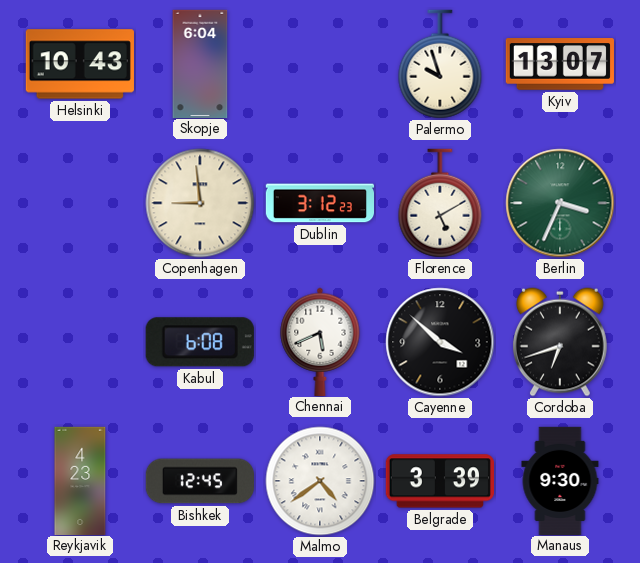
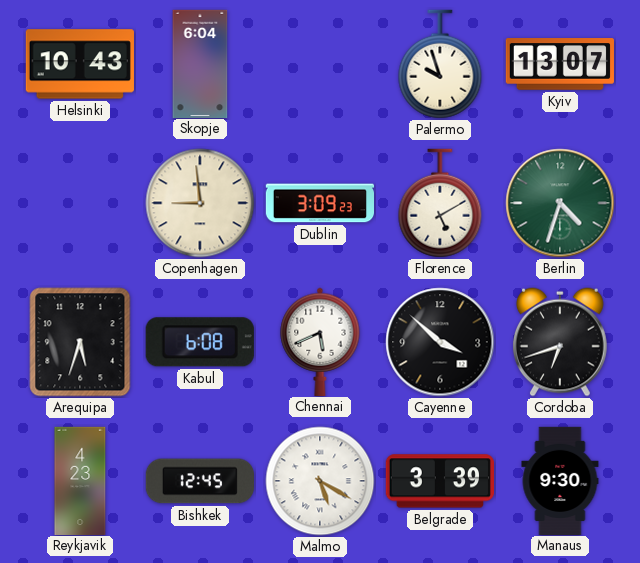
Dublin: 3:12 -> 3:09
Berlin: 3:34 -> 4:33
Arequipa: none -> 5:33
Malmo: 4:39 -> 5:20
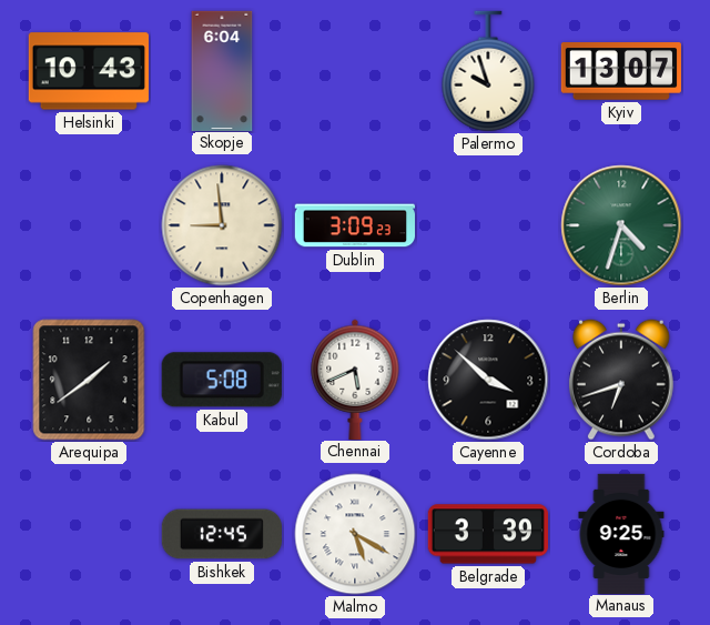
Florence: 5:10 -> none
Arequipa: 5:33 -> 1:39
Kabul: 6:08 -> 5:08
Reykjavik: 4:23 -> none
Manaus: 9:30 -> 9:25
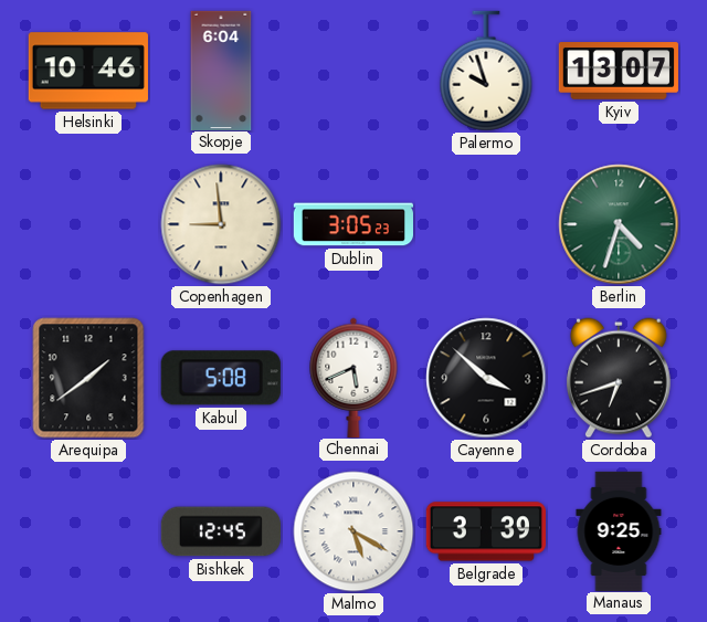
Helsinki: 10:43 -> 10:46
Dublin: 3:09 -> 3:05
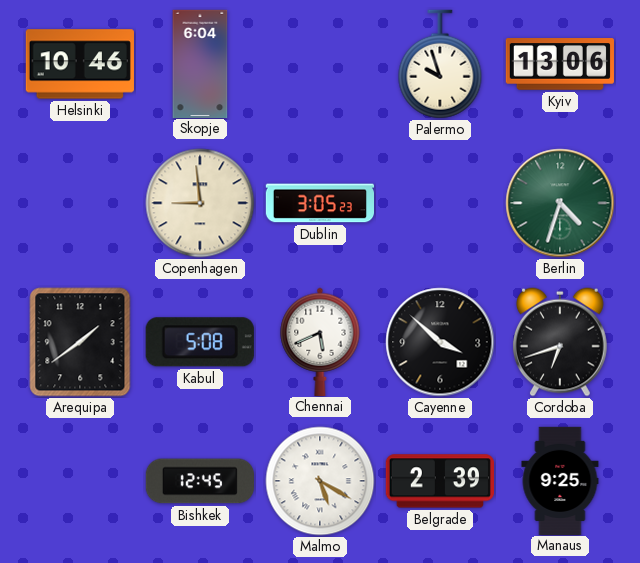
Kyiv: 13:07 -> 13:06
Belgrade: 3:39 -> 2:39
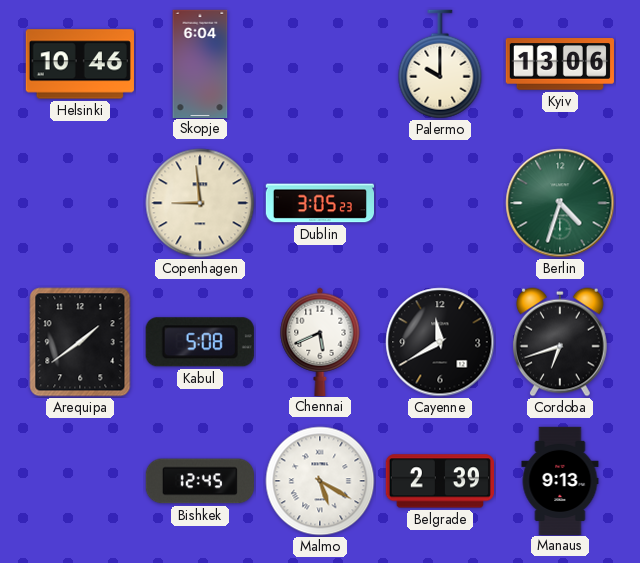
Palermo: 9:57 -> 10:00
Cayenne: 3:52 -> 11:40
Manaus: 9:25 -> 9:13
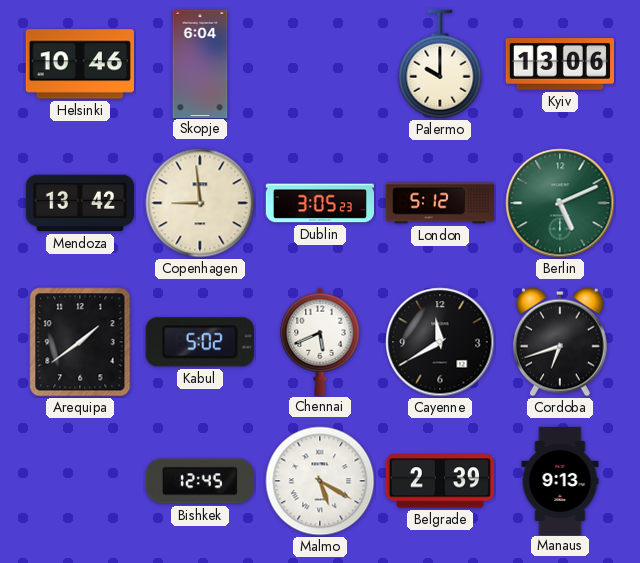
Mendoza: none -> 13:42
London: none -> 5:12
Berlin: 4:33 -> 5:11
Kabul: 5:08 -> 5:02
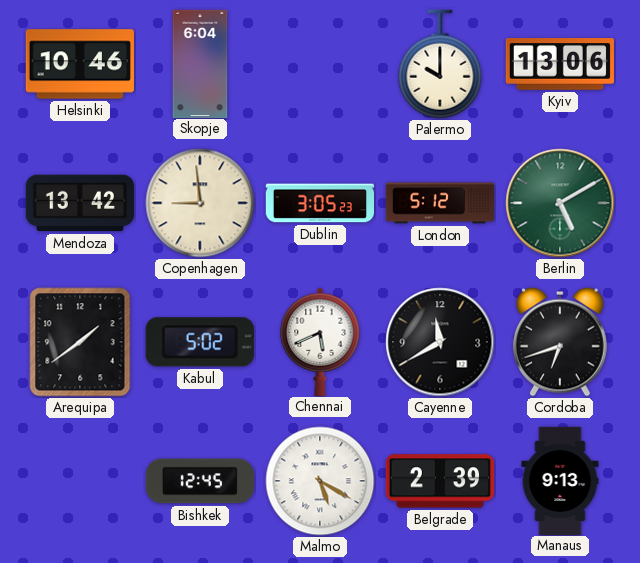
Berlin: 5:11 -> 5:10
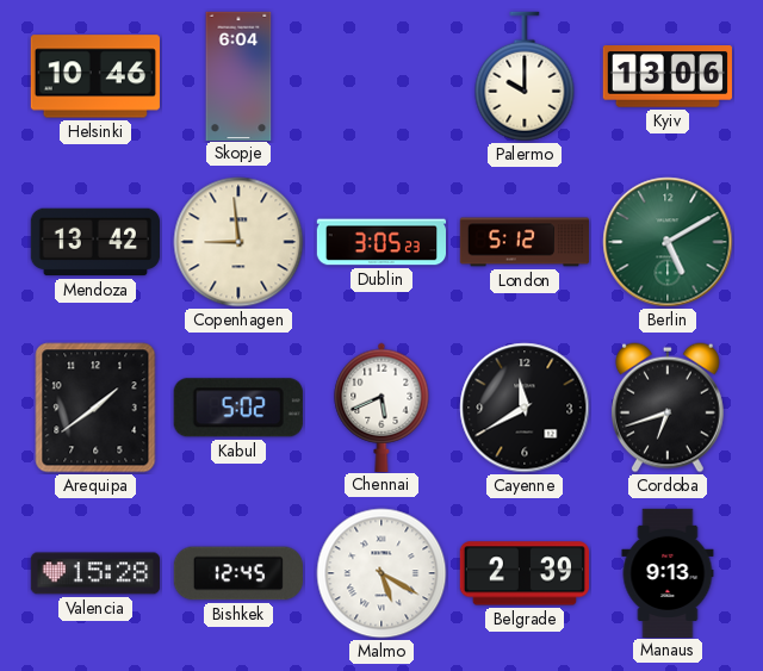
Valencia: none -> 15:28
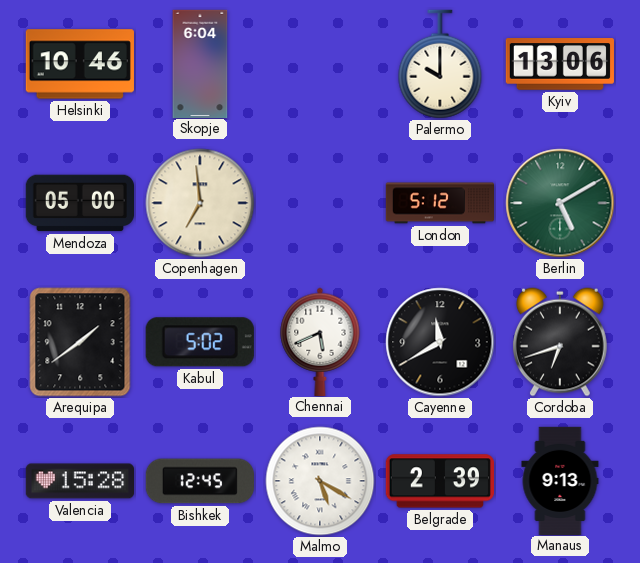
Mendoza: 13:42 -> 05:00
Copenhagen: 8:59 -> 6:59
Dublin: 3:05 -> none
